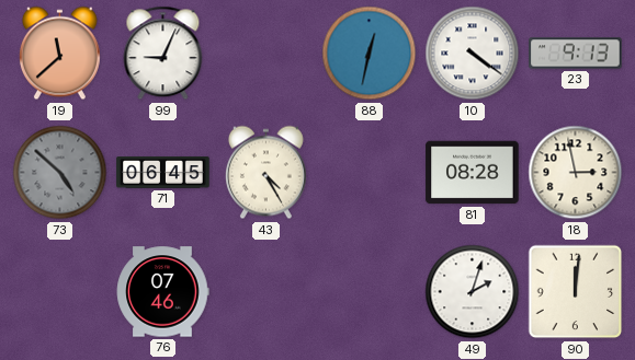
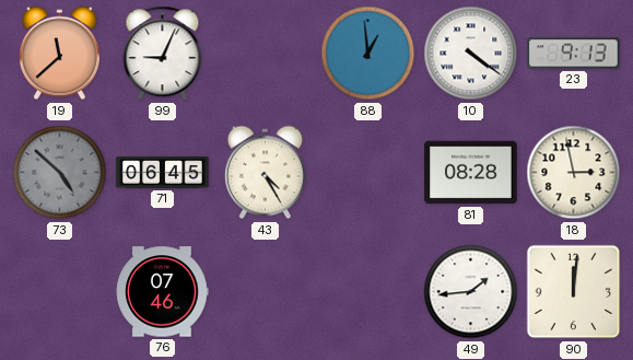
88: 12:32 -> 12:59
49: 2:03 -> 1:44
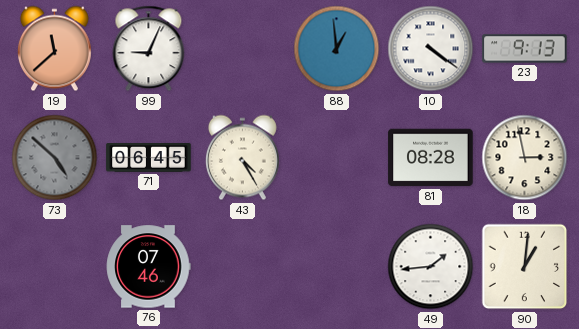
90: 12:01 -> 1:01
